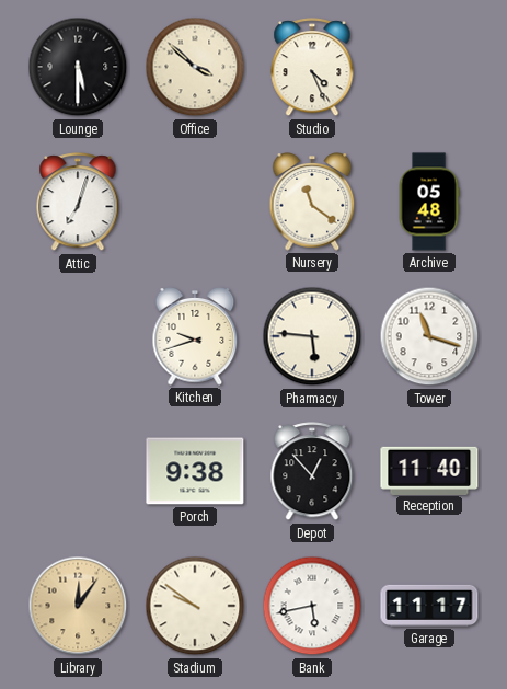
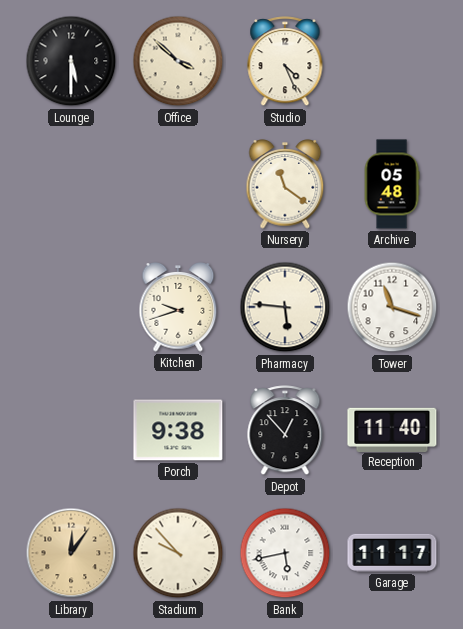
Attic: 7:03 -> none
Stadium: 9:51 -> 9:53
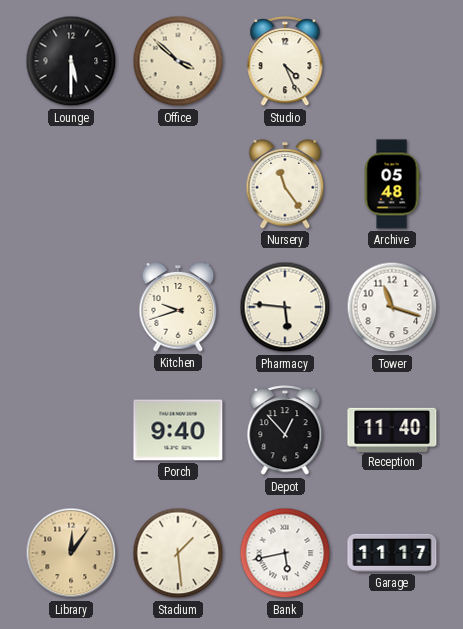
Nursery: 11:21 -> 11:24
Porch: 9:38 -> 9:40
Stadium: 9:53 -> 1:29
